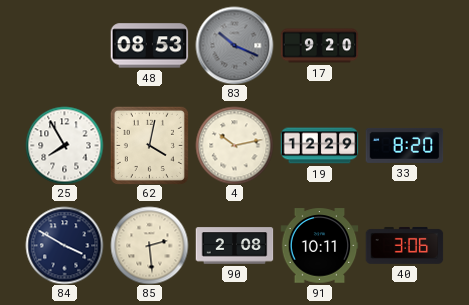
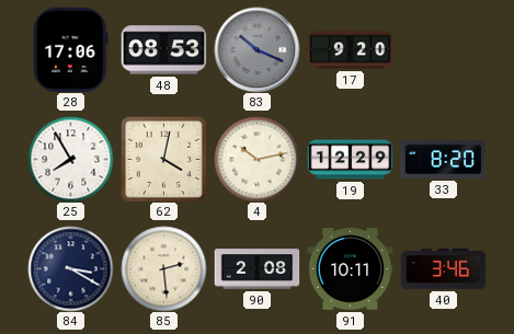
28: none -> 17:06
84: 3:50 -> 3:20
40: 3:06 -> 3:46
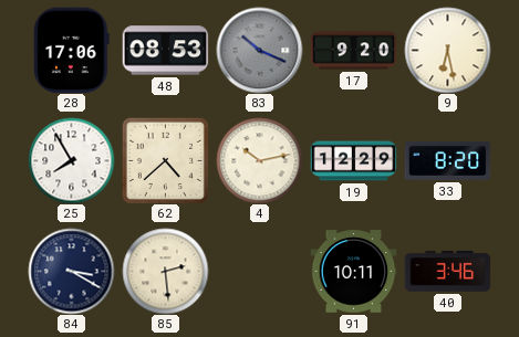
9: none -> 6:28
62: 4:02 -> 4:38
90: 2:08 -> none
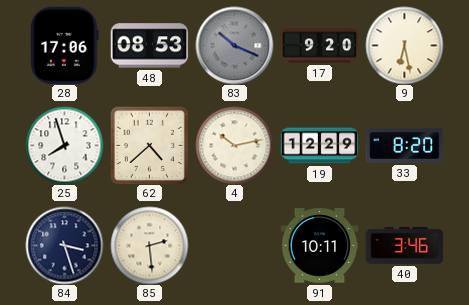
25: 7:55 -> 7:57
84: 3:20 -> 3:27
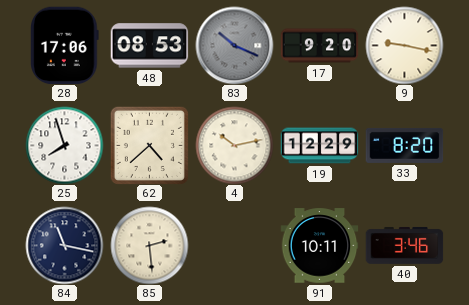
9: 6:28 -> 9:17
84: 3:27 -> 11:17
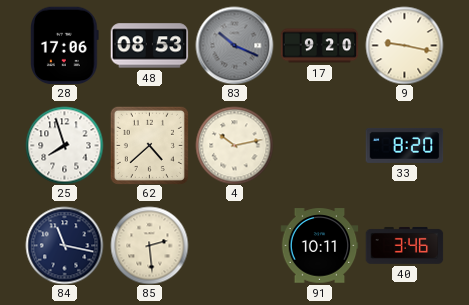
19: 12:29 -> none
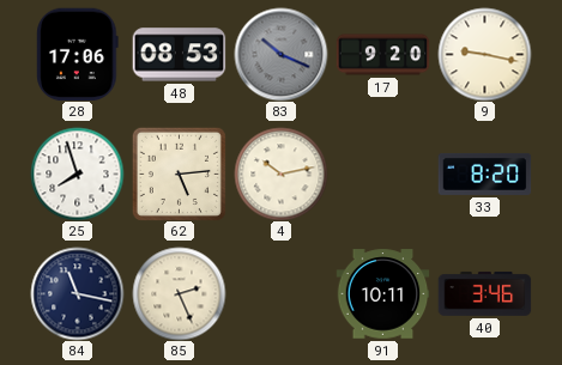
62: 4:38 -> 5:14
85: 2:29 -> 2:26
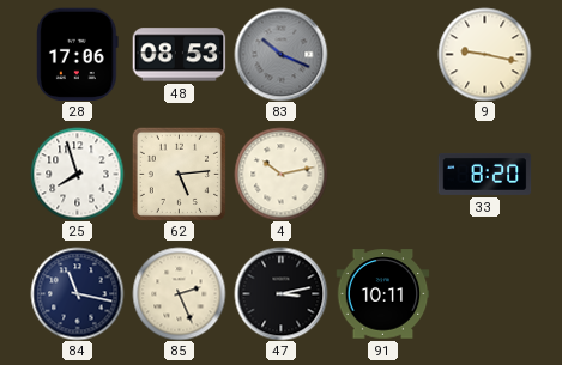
17: 9:20 -> none
47: none -> 3:13
40: 3:46 -> none
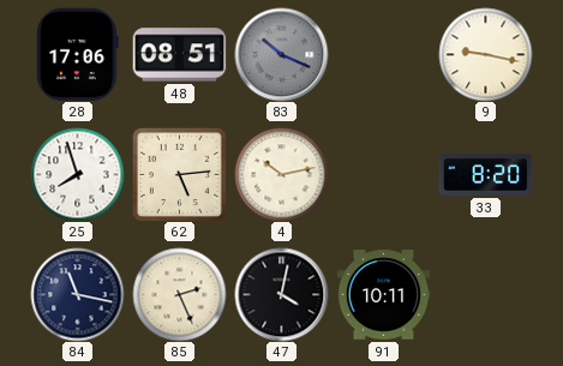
48: 08:53 -> 08:51
47: 3:13 -> 4:02
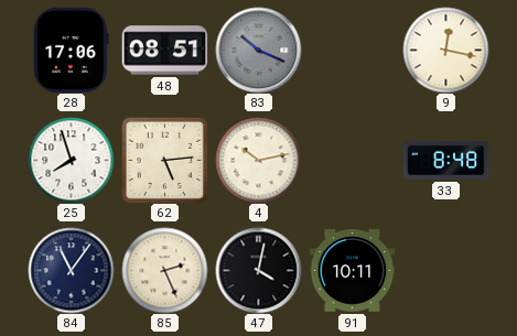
9: 9:17 -> 12:17
33: 8:20 -> 8:48
84: 11:17 -> 11:06
